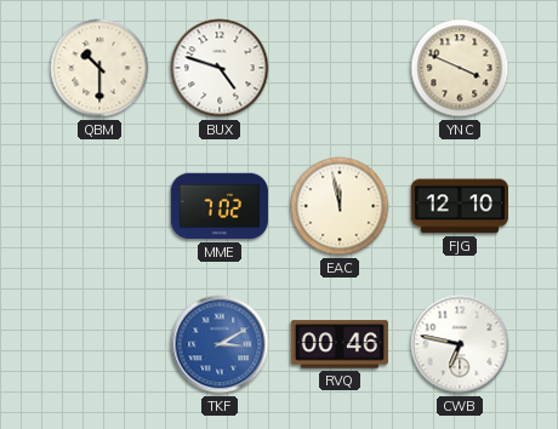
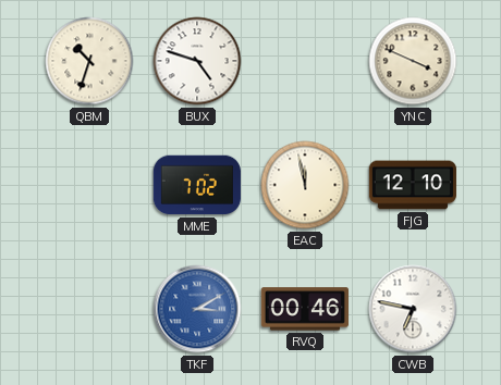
QBM: 10:30 -> 10:33
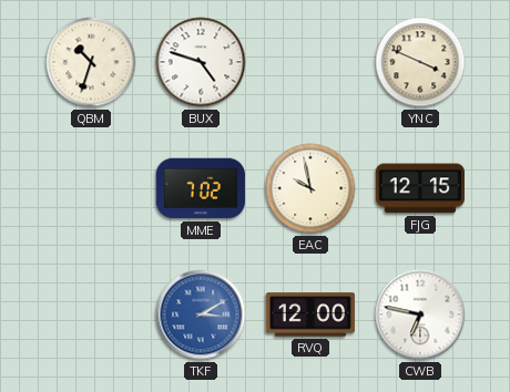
EAC: 11:58 -> 9:58
FJG: 12:10 -> 12:15
RVQ: 00:46 -> 12:00
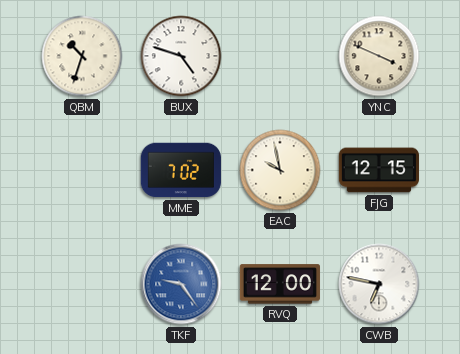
TKF: 3:10 -> 9:24
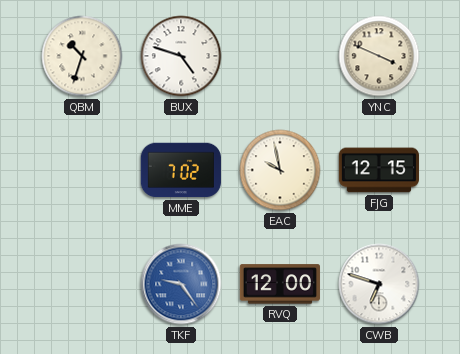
CWB: 6:47 -> 6:48
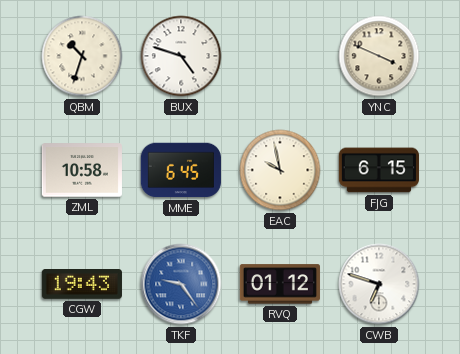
ZML: none -> 10:58
MME: 7:02 -> 6:45
FJG: 12:15 -> 6:15
CGW: none -> 19:43
RVQ: 12:00 -> 01:12
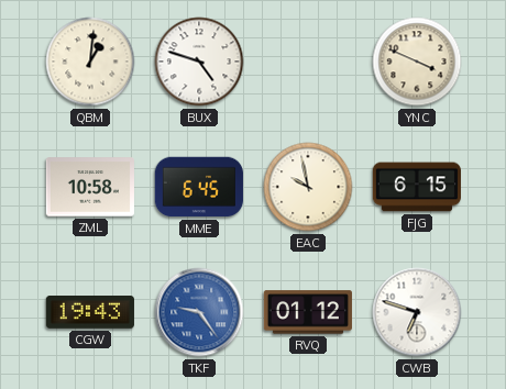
QBM: 10:33 -> 1:01
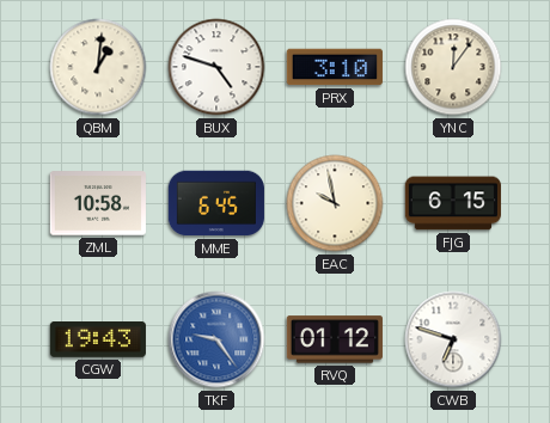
PRX: none -> 3:10
YNC: 3:49 -> 12:06
